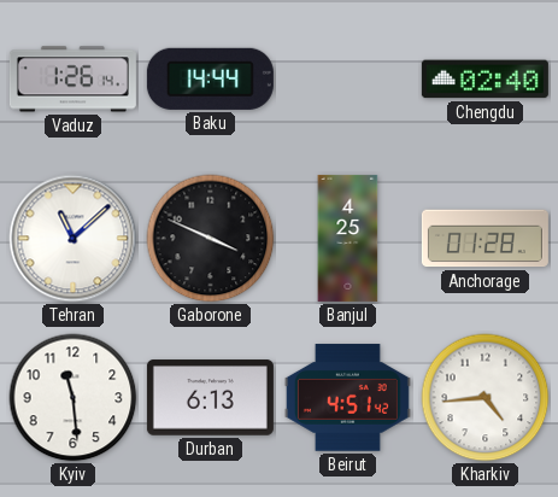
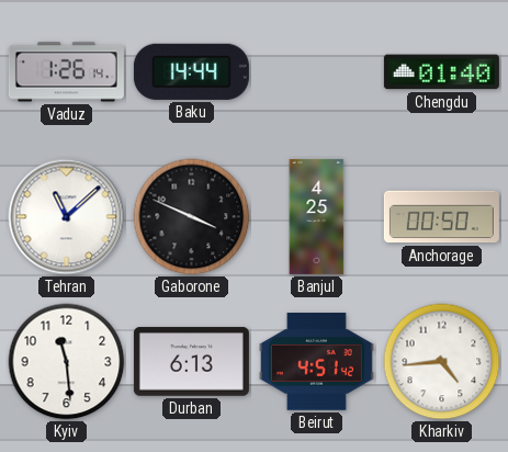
Chengdu: 02:40 -> 01:40
Anchorage: 01:28 -> 00:50
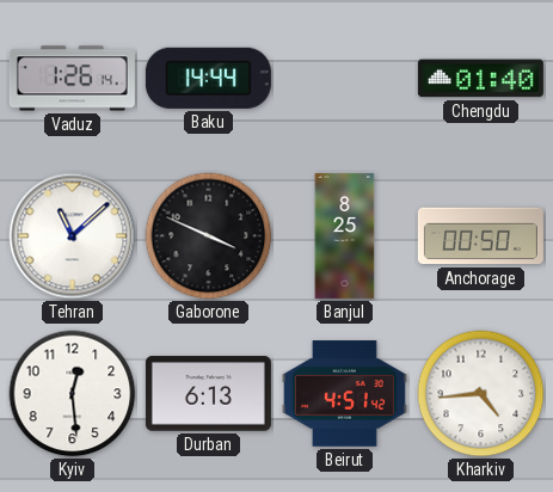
Banjul: 4:25 -> 8:25
Kyiv: 11:29 -> 12:29
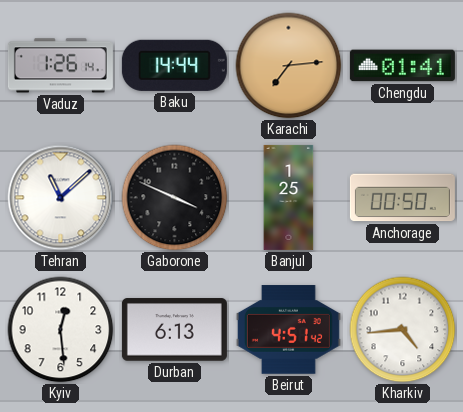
Karachi: none -> 7:14
Chengdu: 01:40 -> 01:41
Banjul: 8:25 -> 1:25
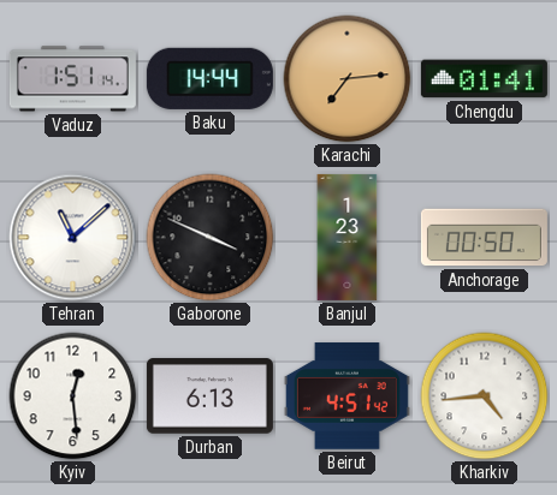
Vaduz: 1:26 -> 1:51
Banjul: 1:25 -> 1:23
